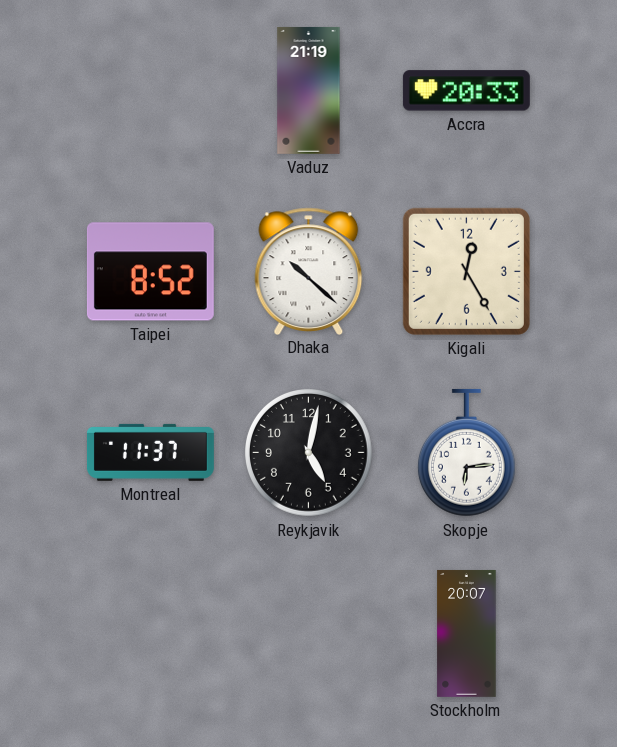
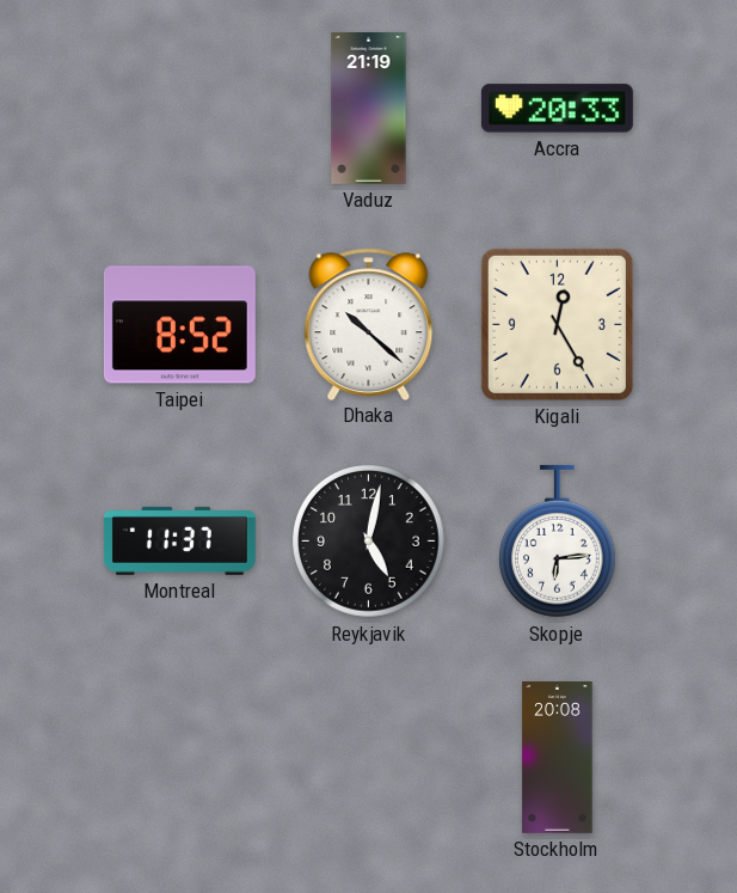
Stockholm: 20:07 -> 20:08
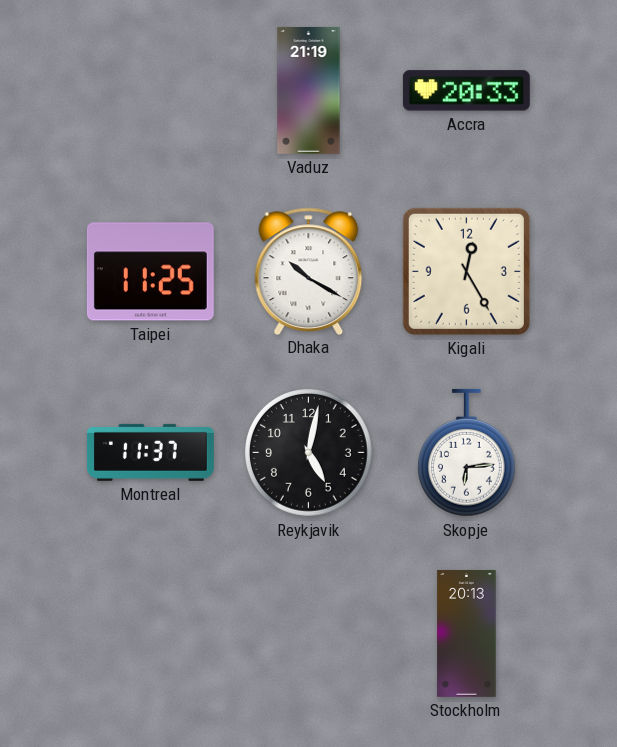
Taipei: 8:52 -> 11:25
Dhaka: 10:22 -> 10:20
Stockholm: 20:08 -> 20:13
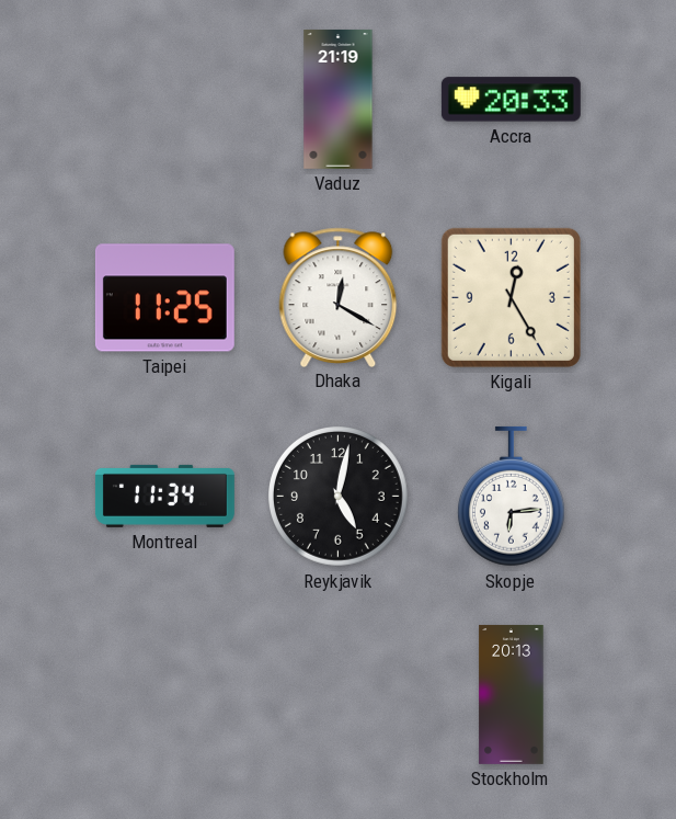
Dhaka: 10:20 -> 12:20
Montreal: 11:37 -> 11:34
